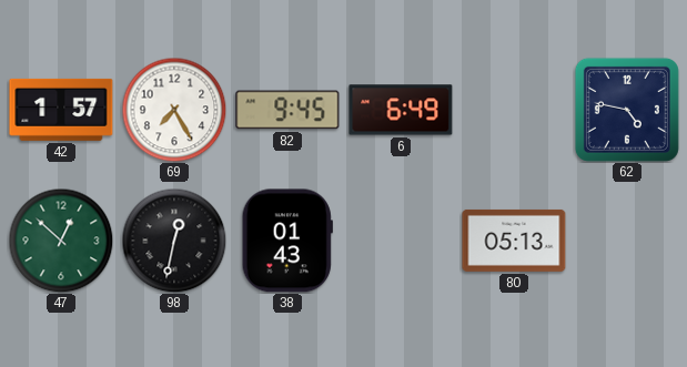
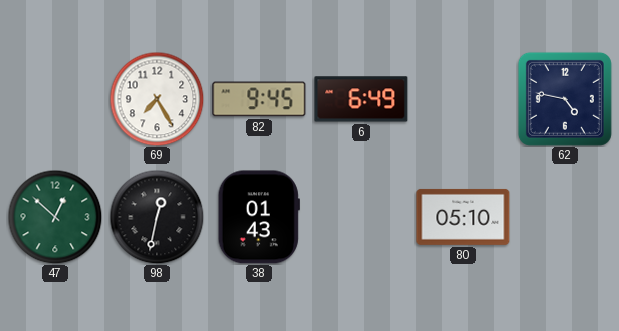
42: 1:57 -> none
80: 05:13 -> 05:10
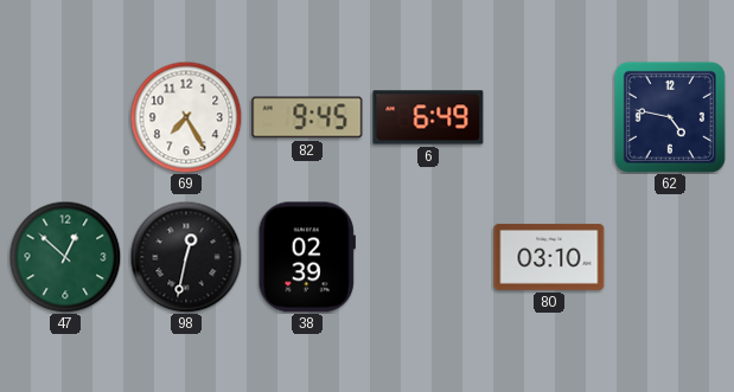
38: 01:43 -> 02:39
80: 05:10 -> 03:10
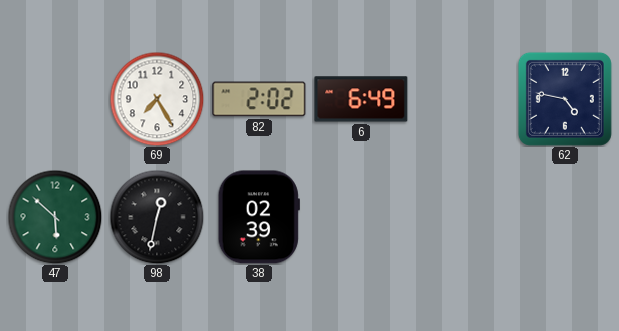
82: 9:45 -> 2:02
47: 12:52 -> 5:52
80: 03:10 -> none
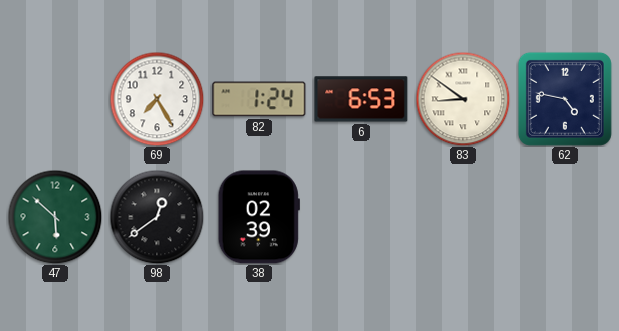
82: 2:02 -> 1:24
6: 6:49 -> 6:53
83: none -> 8:51
98: 12:32 -> 12:39
